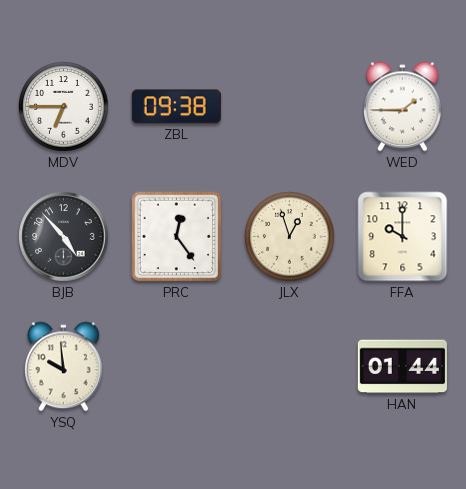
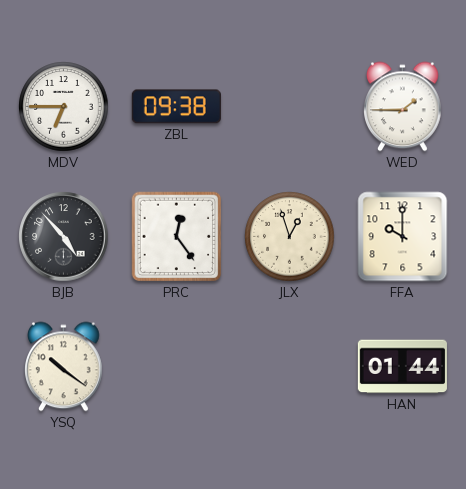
YSQ: 9:59 -> 10:21
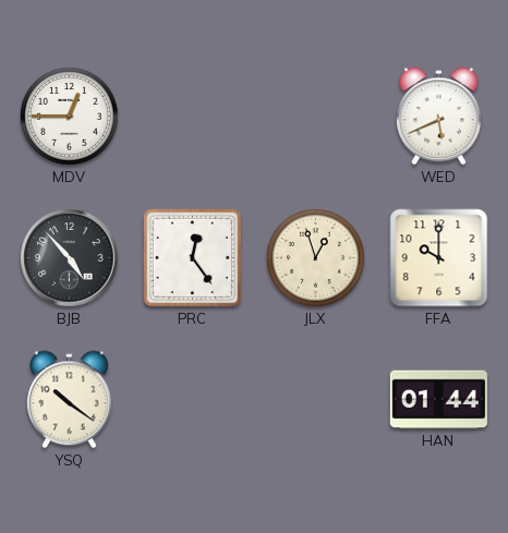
MDV: 6:45 -> 12:45
ZBL: 09:38 -> none
WED: 1:45 -> 5:41
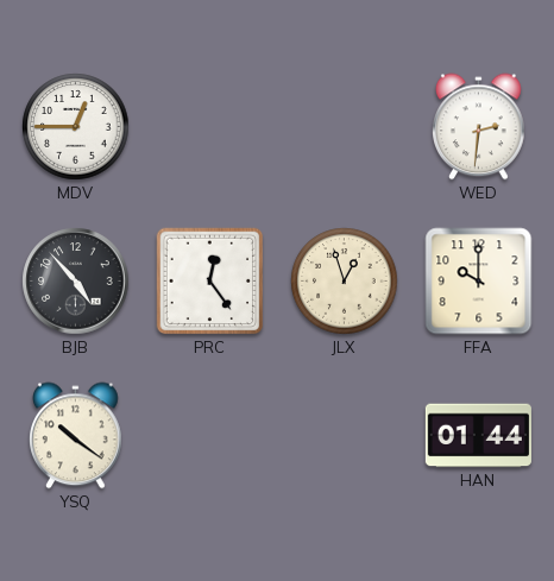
WED: 5:41 -> 2:31
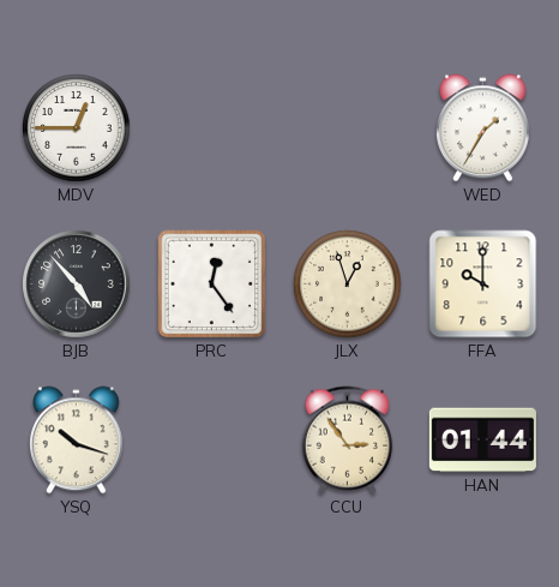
WED: 2:31 -> 1:35
YSQ: 10:21 -> 10:18
CCU: none -> 2:54
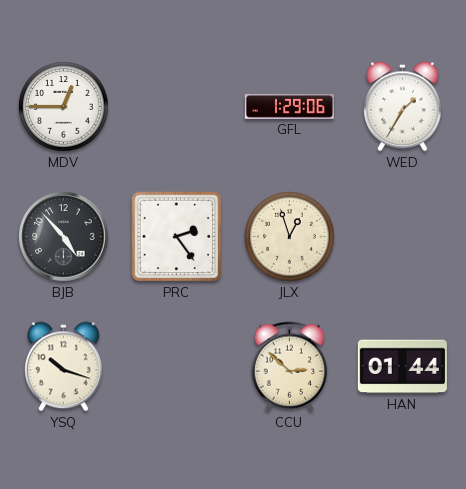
GFL: none -> 1:29
PRC: 12:24 -> 2:24
FFA: 10:00 -> none
CCU: 2:54 -> 2:52
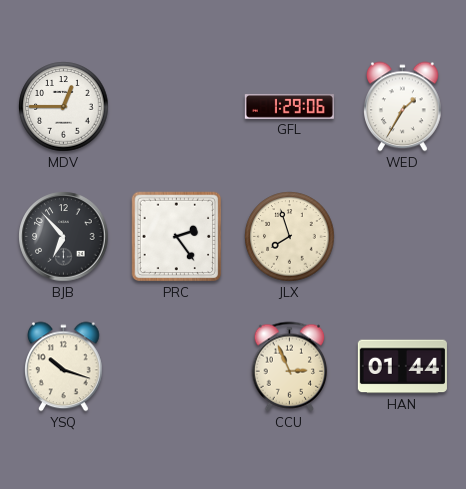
BJB: 4:53 -> 6:53
JLX: 12:57 -> 7:57
CCU: 2:52 -> 2:56
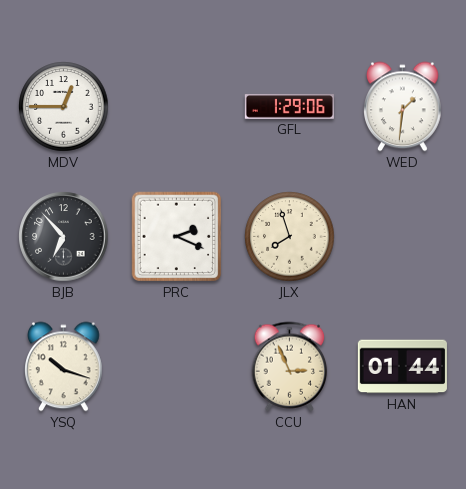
WED: 1:35 -> 1:31
PRC: 2:24 -> 2:19
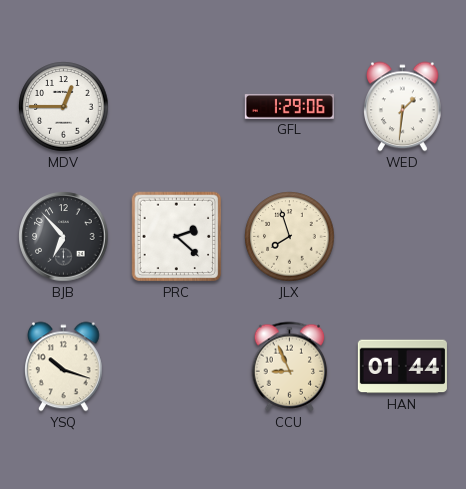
PRC: 2:19 -> 2:22
CCU: 2:56 -> 8:56
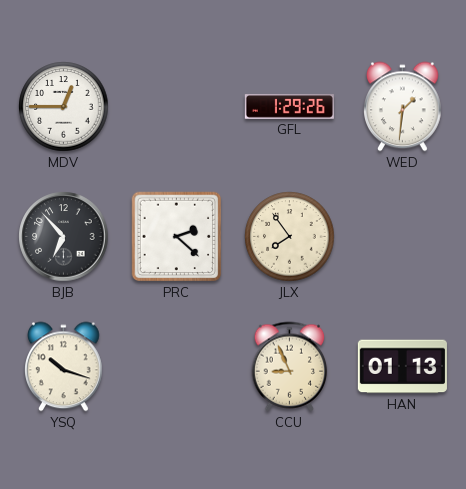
GFL: 1:29:06 -> 1:29:26
JLX: 7:57 -> 7:54
HAN: 01:44 -> 01:13
